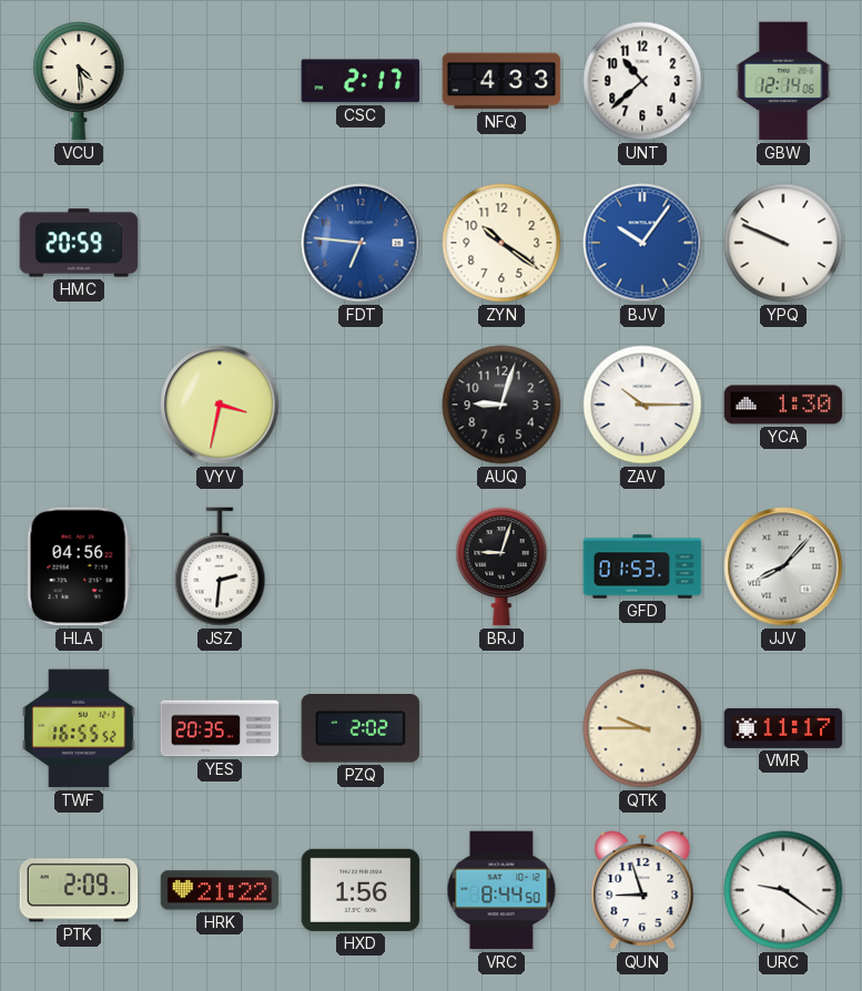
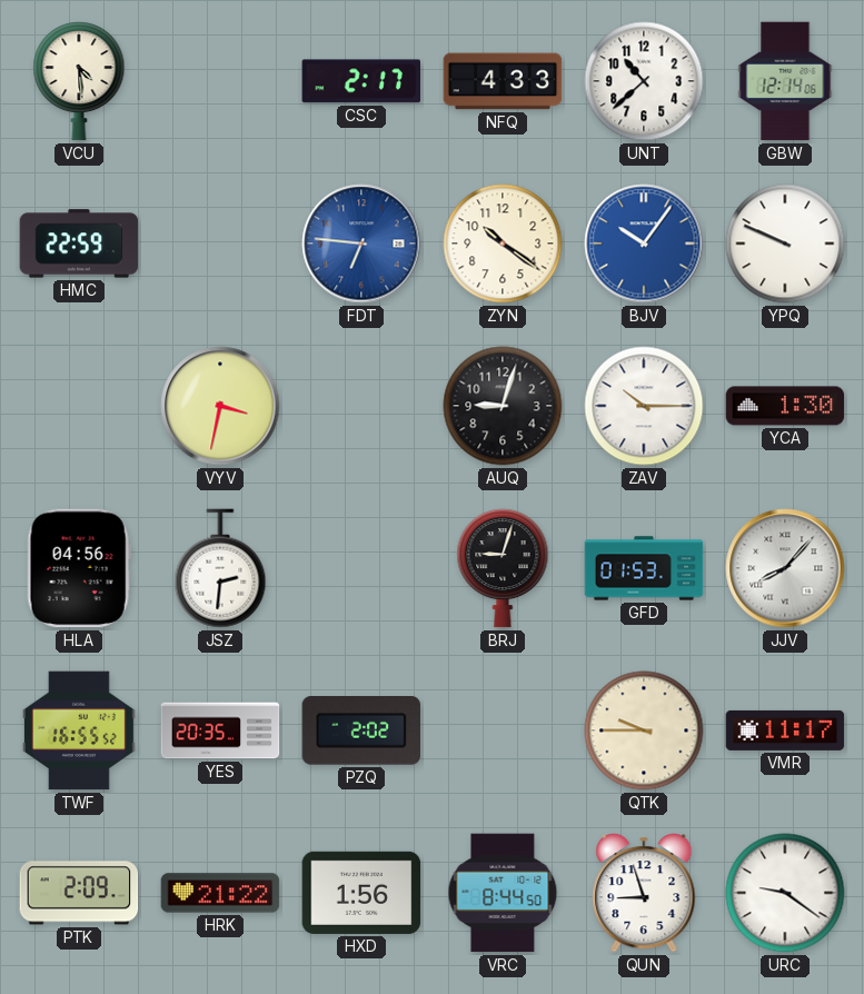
HMC: 20:59 -> 22:59
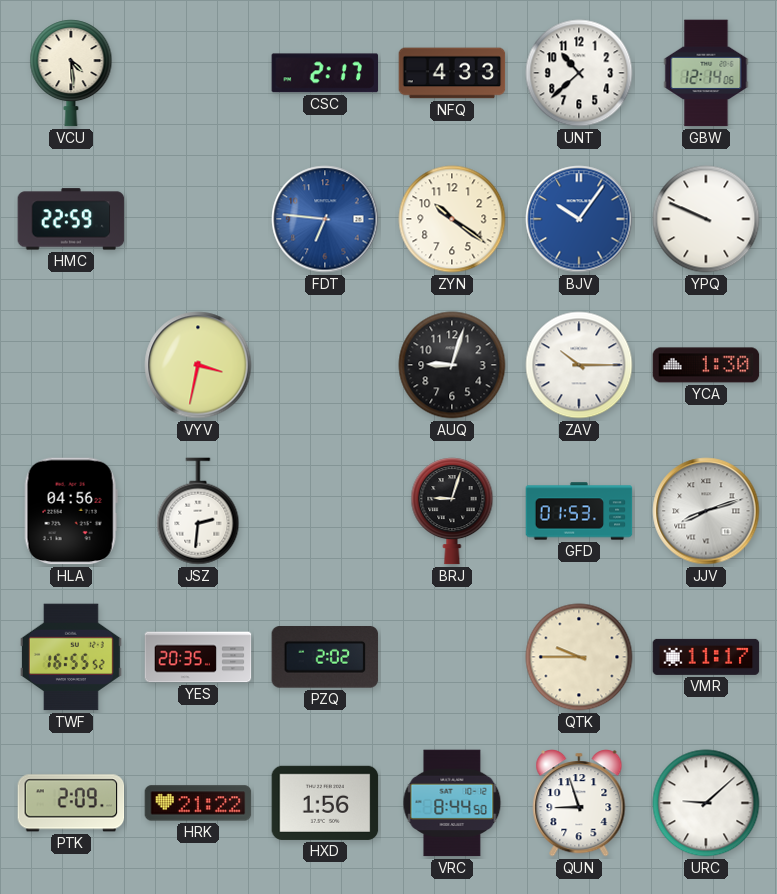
JJV: 8:07 -> 8:12
URC: 9:21 -> 9:08
